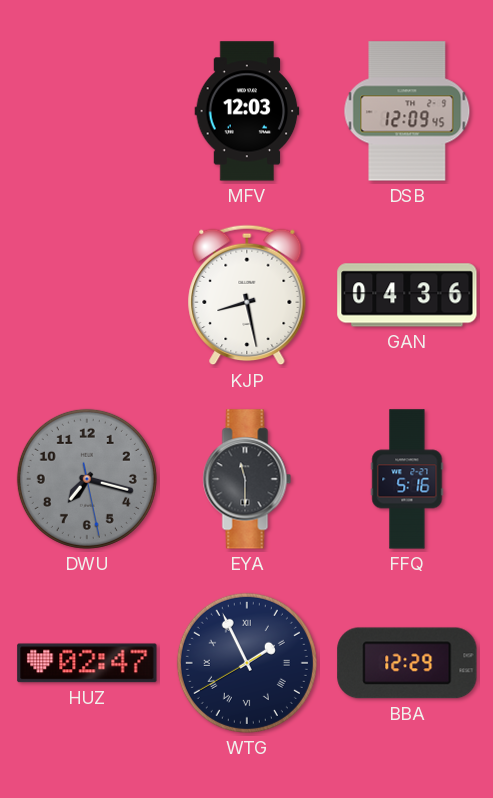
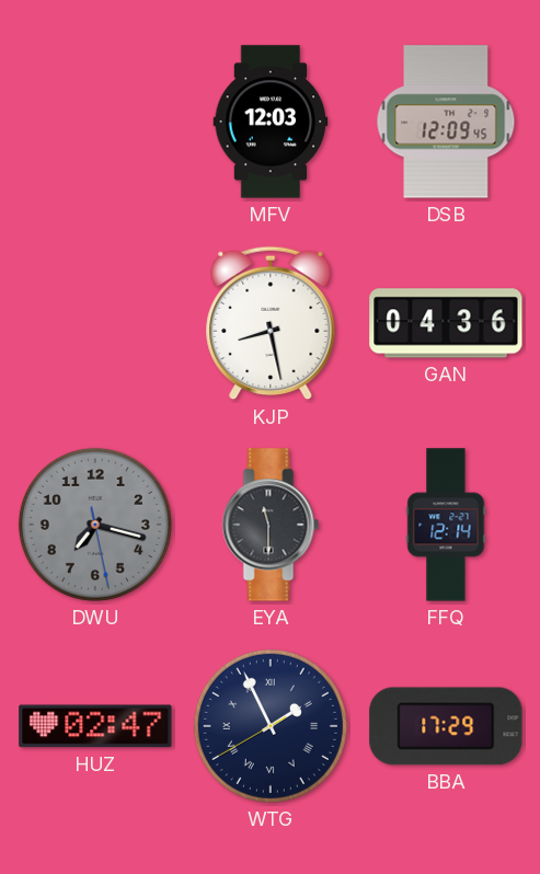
FFQ: 5:16 -> 12:14
BBA: 12:29 -> 17:29
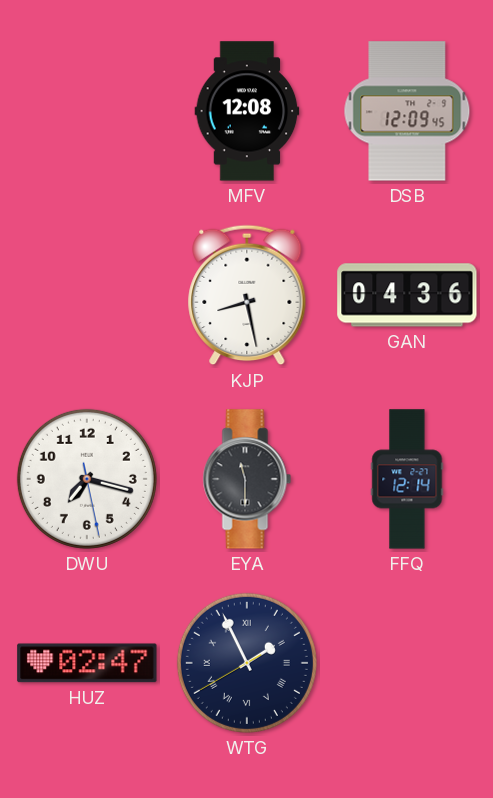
MFV: 12:03 -> 12:08
DWU dial: grey -> white
BBA: 17:29 -> none
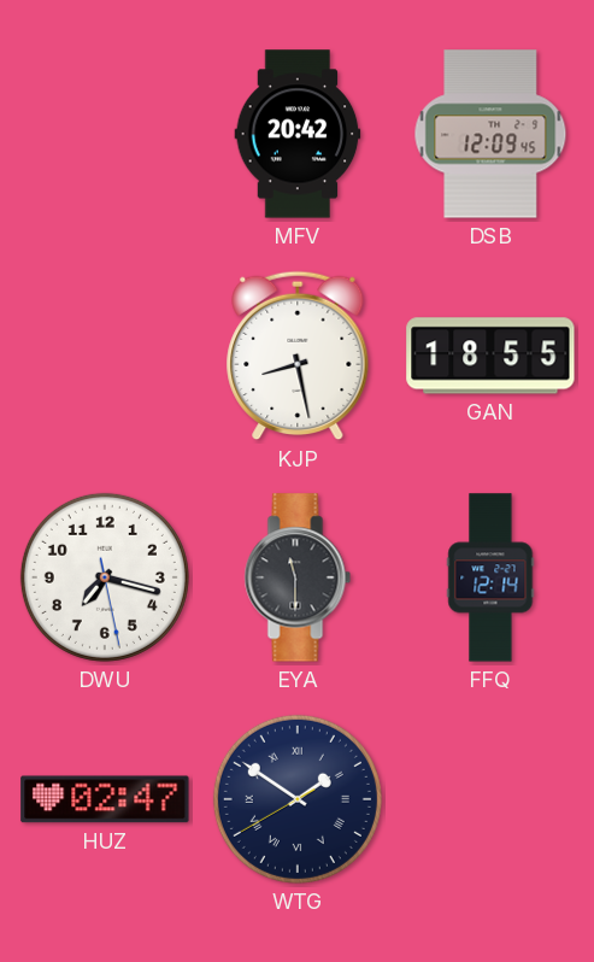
MFV: 12:08 -> 20:42
GAN: 04:36 -> 18:55
WTG: 1:55 -> 1:50
